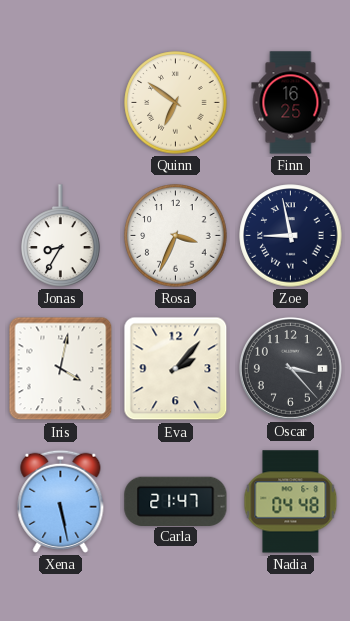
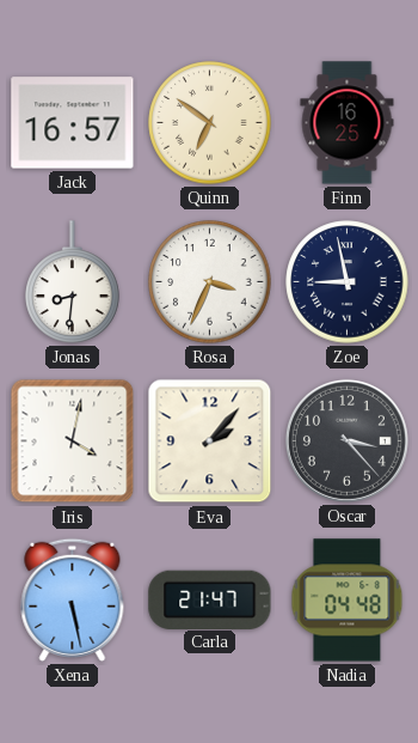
Jack: none -> 16:57
Jonas: 8:35 -> 8:31
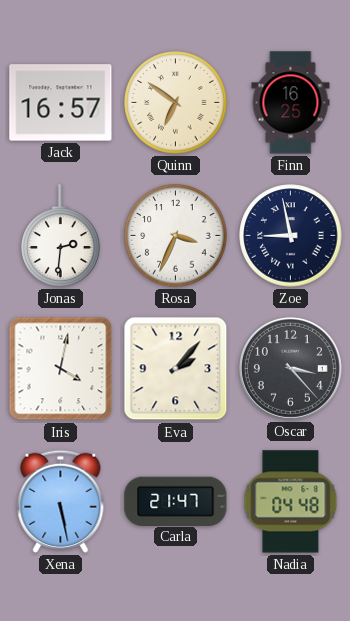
Jonas: 8:31 -> 2:31
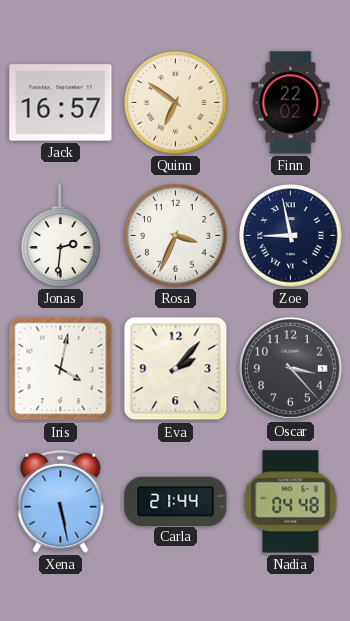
Finn: 16:25 -> 22:02
Carla: 21:47 -> 21:44
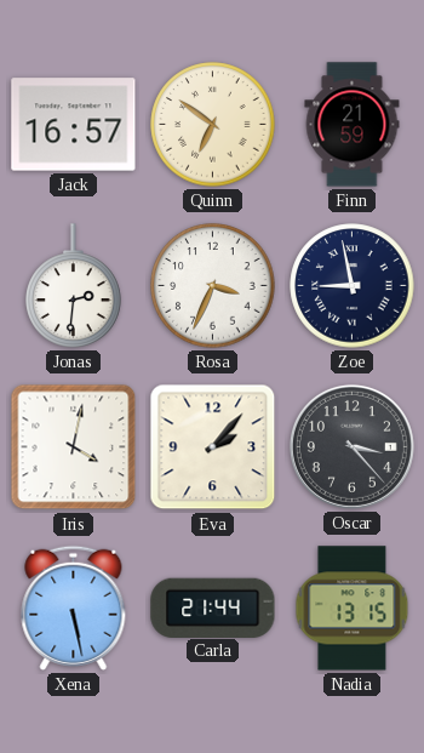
Finn: 22:02 -> 21:59
Nadia: 04:48 -> 13:15
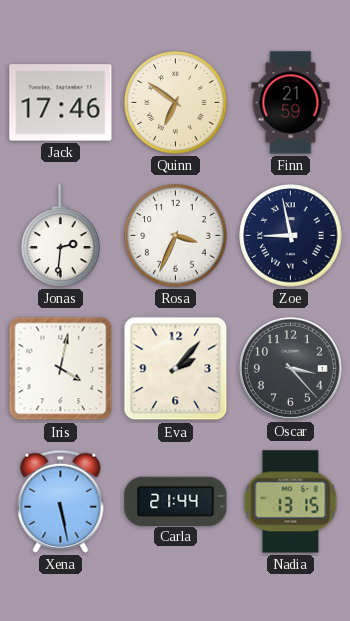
Jack: 16:57 -> 17:46
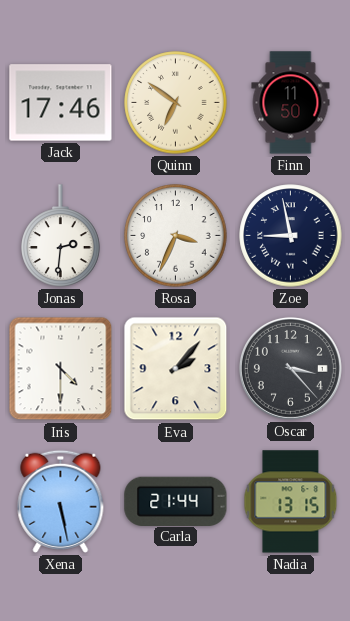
Finn: 21:59 -> 11:50
Iris: 4:02 -> 4:30
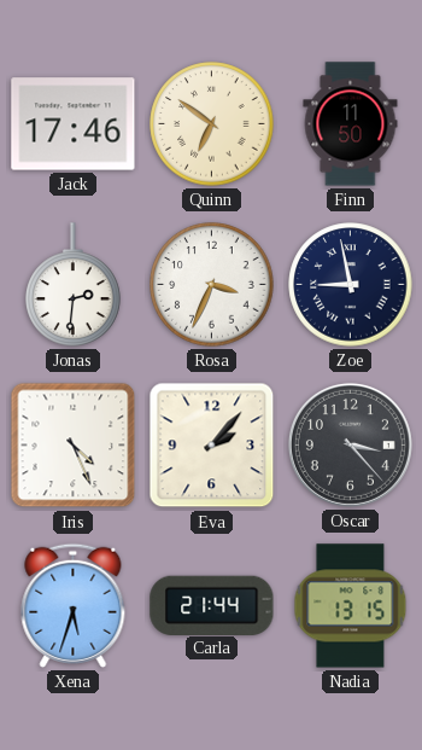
Iris: 4:30 -> 4:26
Xena: 5:28 -> 5:33
